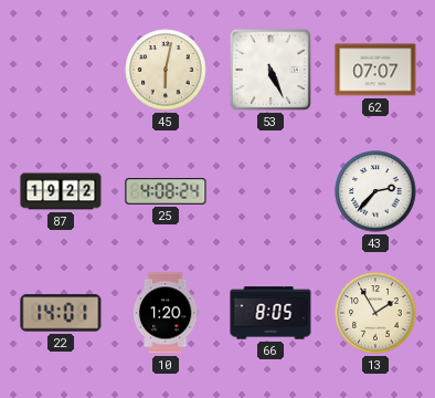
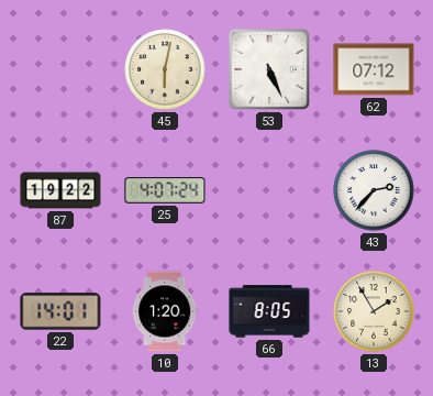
62: 07:07 -> 07:12
25: 4:08 -> 4:07
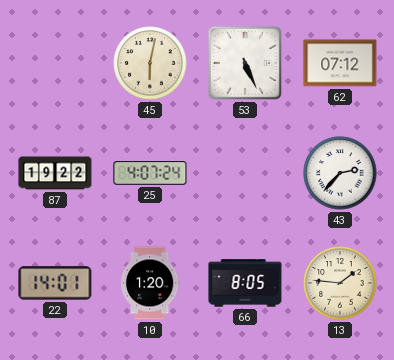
13: 1:55 -> 1:46
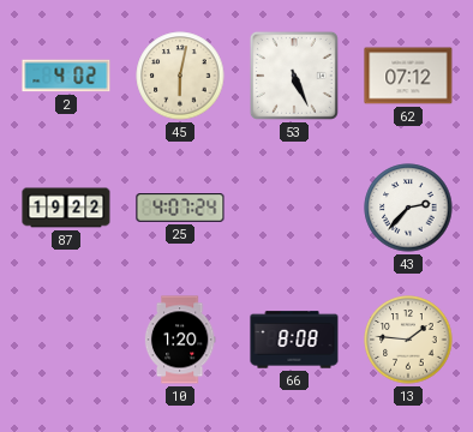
2: none -> 4:02
22: 14:01 -> none
66: 8:05 -> 8:08
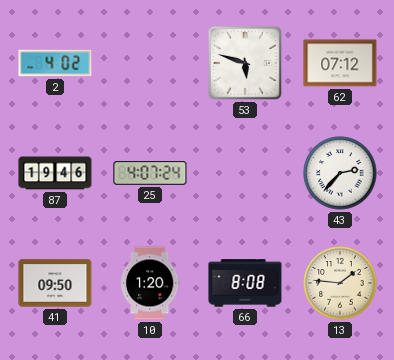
45: 6:02 -> none
53: 5:26 -> 5:48
87: 19:22 -> 19:46
41: none -> 09:50
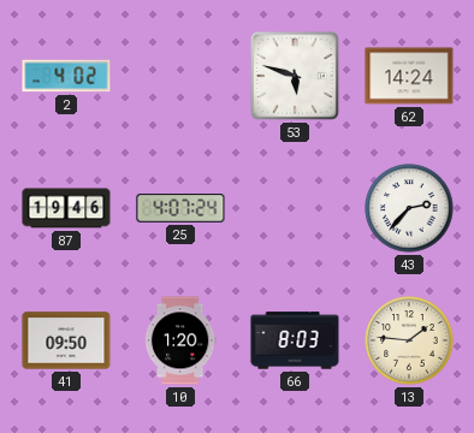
62: 07:12 -> 14:24
66: 8:08 -> 8:03
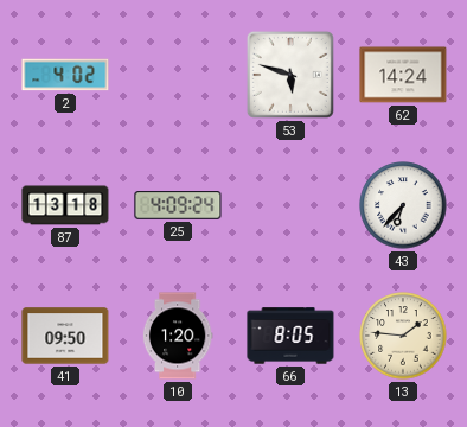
87: 19:46 -> 13:18
25: 4:07 -> 4:09
43: 2:37 -> 6:37
66: 8:03 -> 8:05
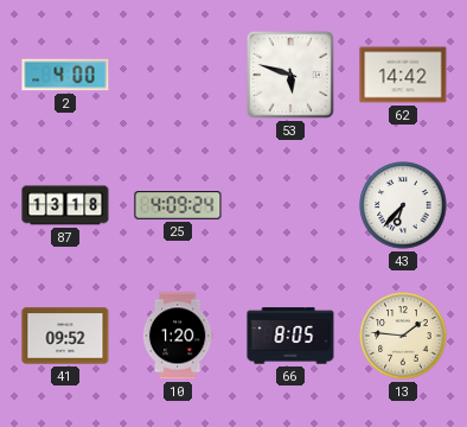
2: 4:02 -> 4:00
62: 14:24 -> 14:42
41: 09:50 -> 09:52
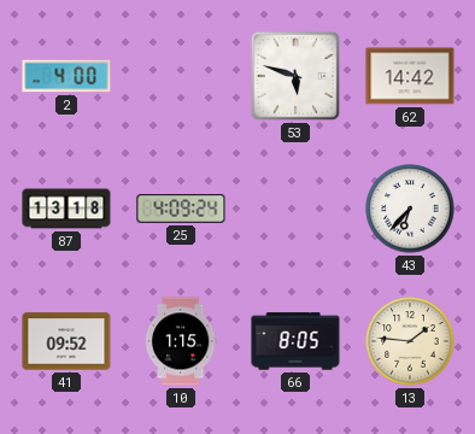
10: 1:20 -> 1:15
